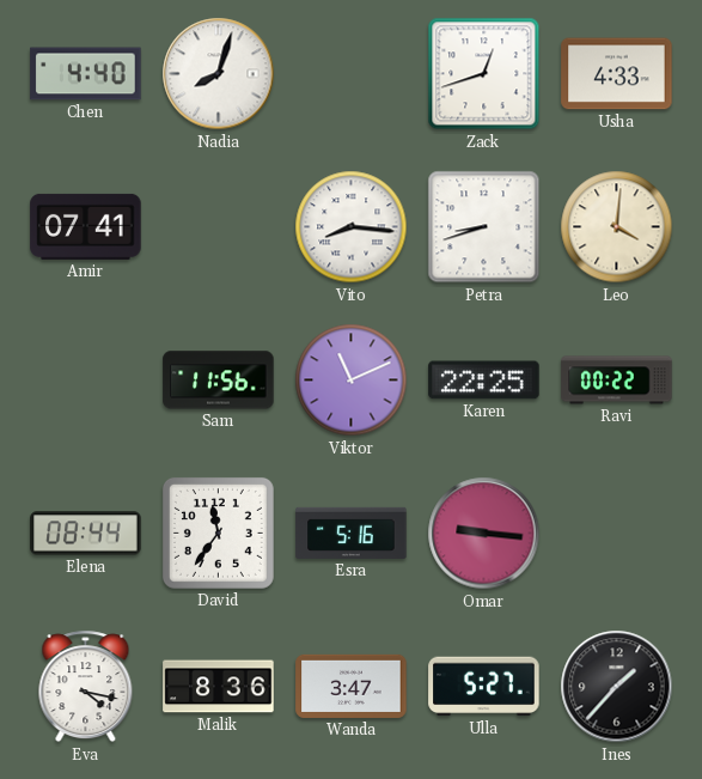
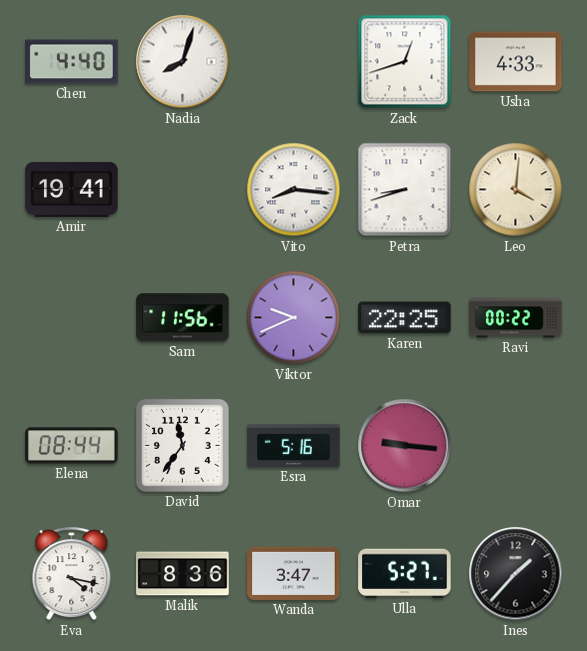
Amir: 07:41 -> 19:41
Viktor: 11:11 -> 9:41
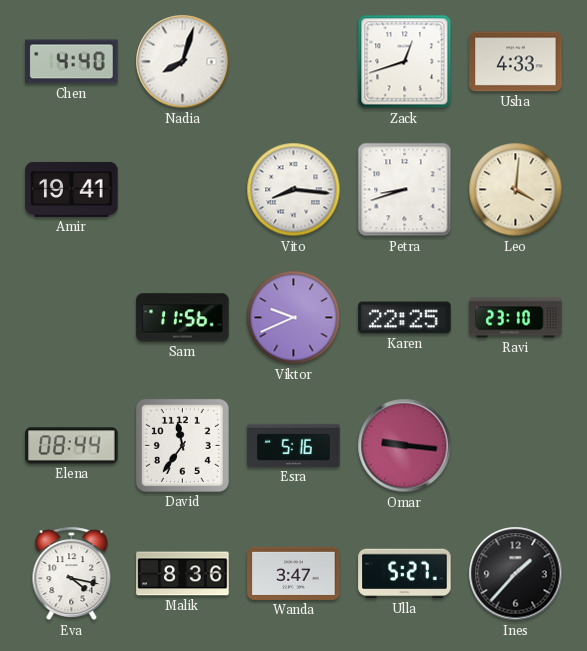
Ravi: 00:22 -> 23:10
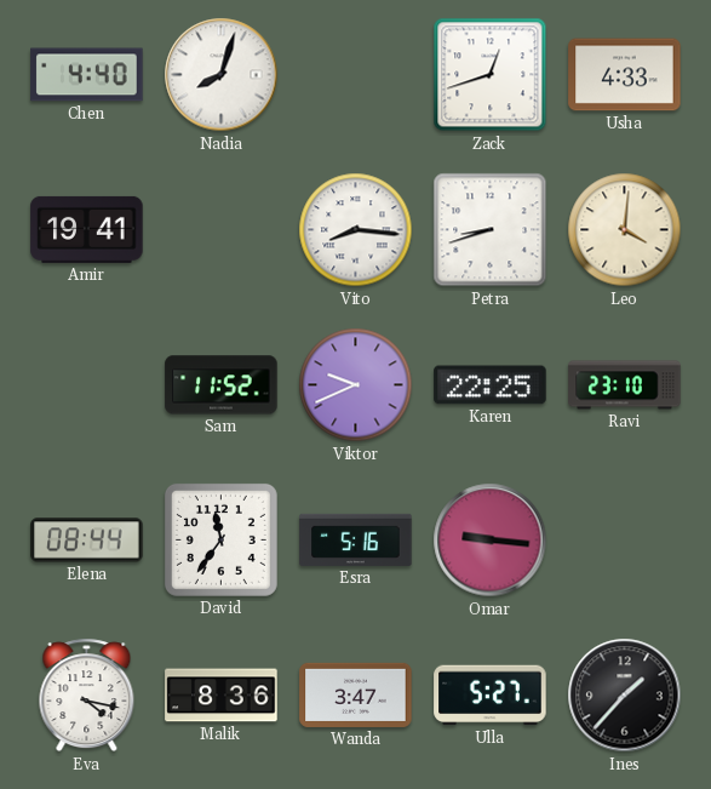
Sam: 11:56 -> 11:52
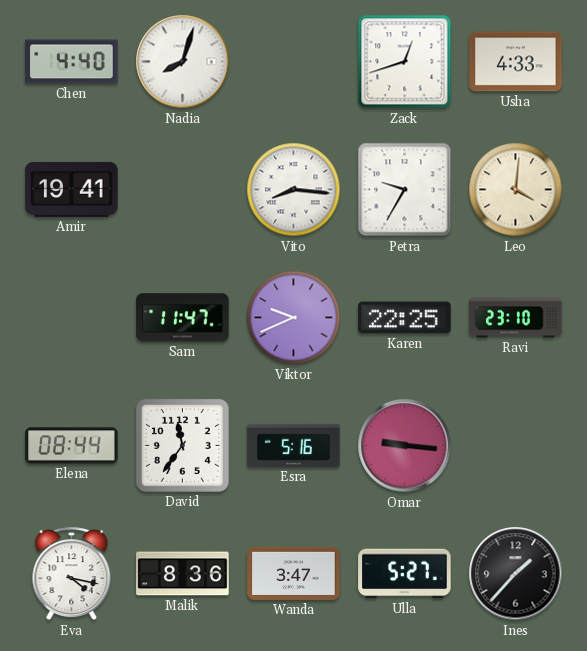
Petra: 8:42 -> 9:35
Sam: 11:52 -> 11:47
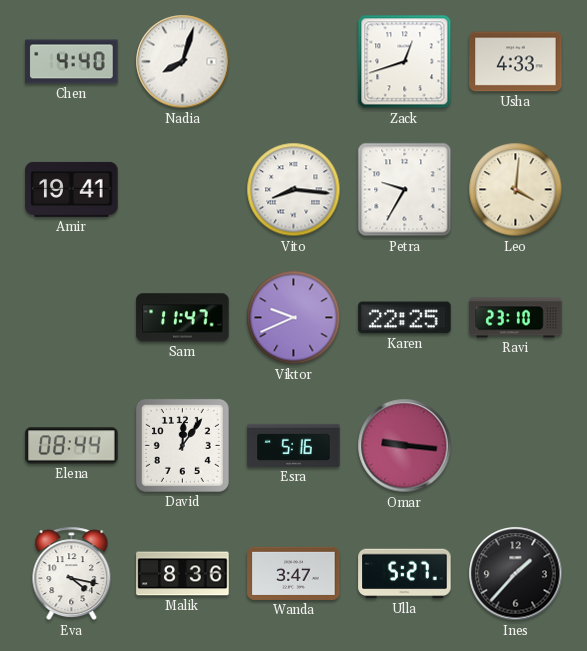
David: 11:36 -> 12:06
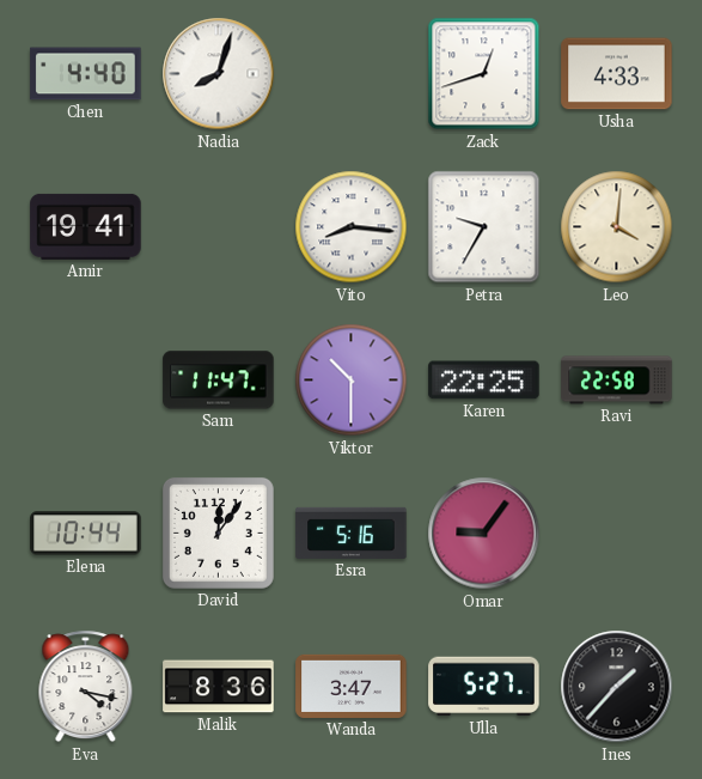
Viktor: 9:41 -> 10:30
Ravi: 23:10 -> 22:58
Elena: 08:44 -> 10:44
Omar: 9:16 -> 9:06
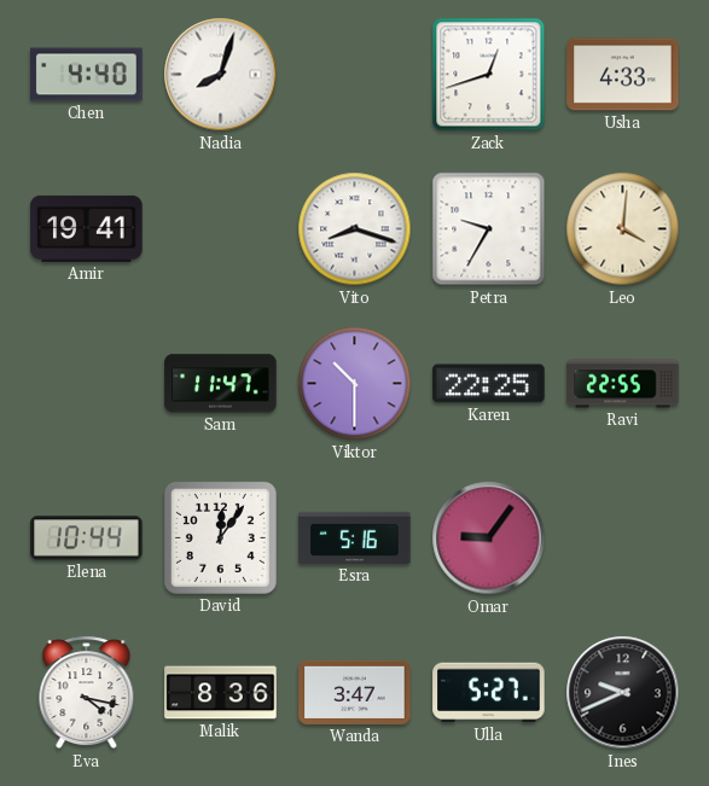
Vito: 8:16 -> 8:18
Ravi: 22:58 -> 22:55
Ines: 1:37 -> 9:41
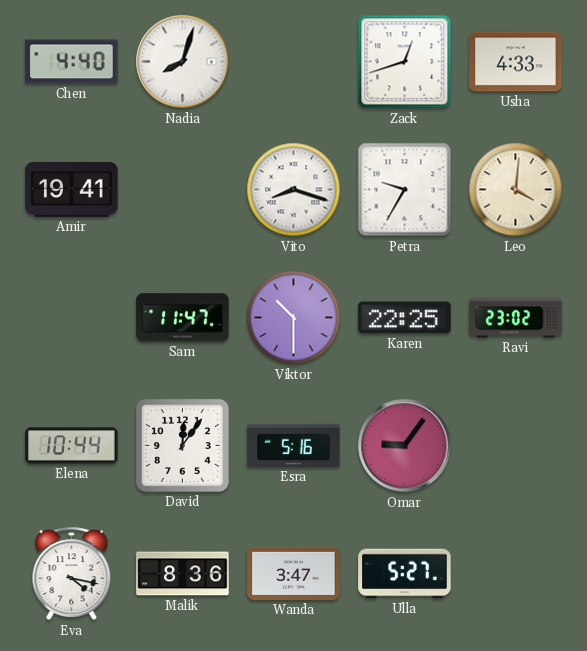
Ravi: 22:55 -> 23:02
Ines: 9:41 -> none
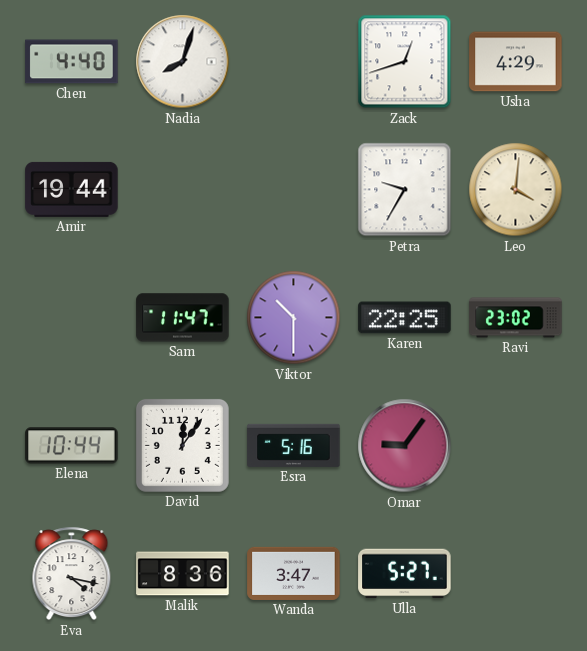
Usha: 4:33 -> 4:29
Amir: 19:41 -> 19:44
Vito: 8:18 -> none
